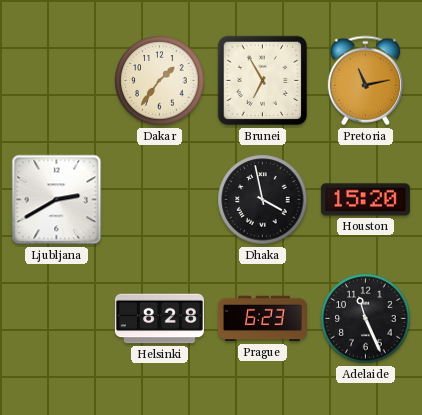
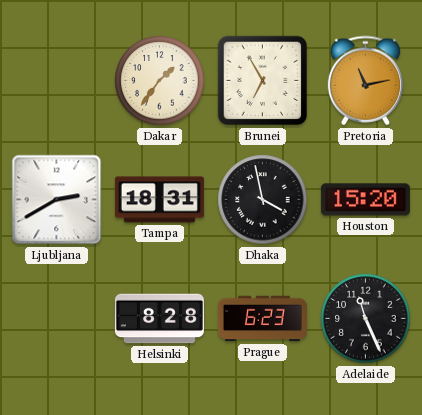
Tampa: none -> 18:31
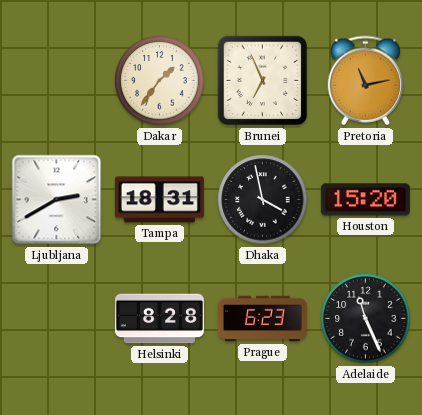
Brunei: 6:55 -> 6:56
